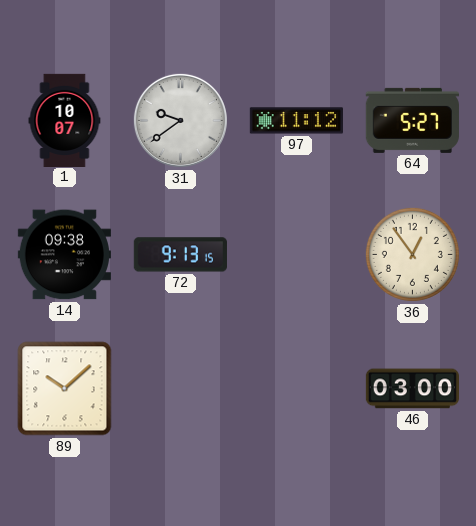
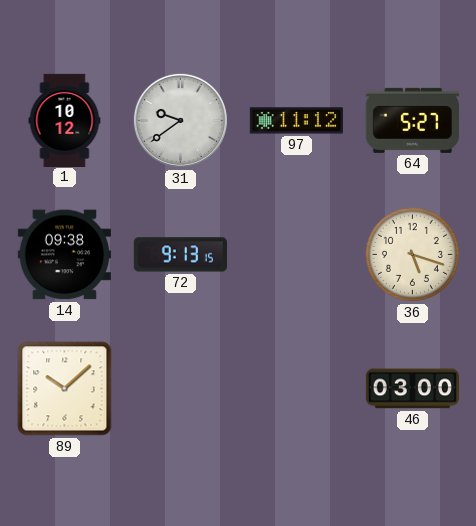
1: 10:07 -> 10:12
36: 12:54 -> 5:18
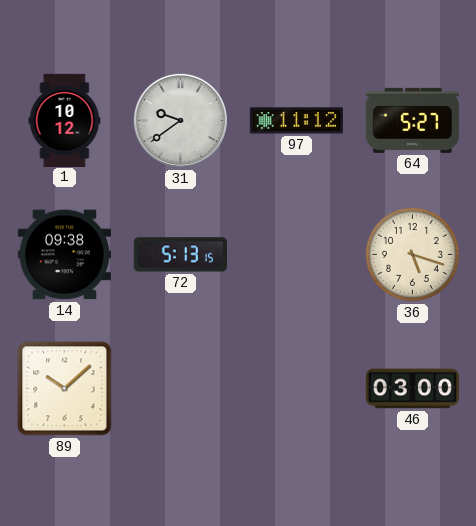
72: 9:13 -> 5:13
